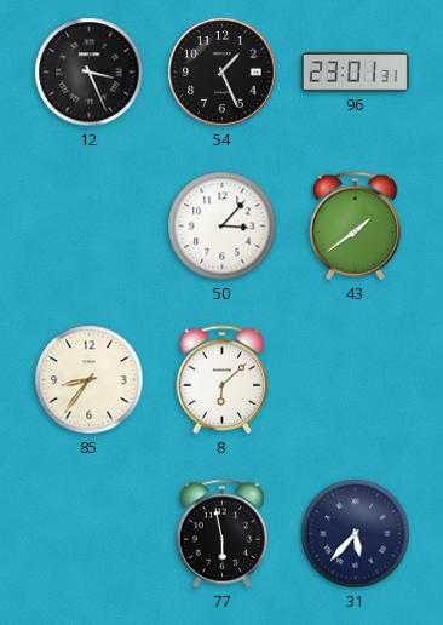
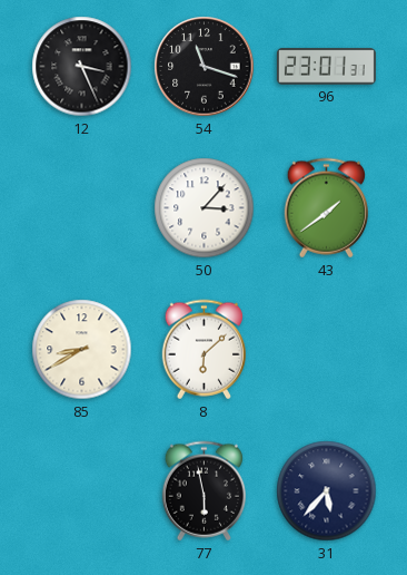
54: 1:26 -> 11:18
85: 8:36 -> 8:40
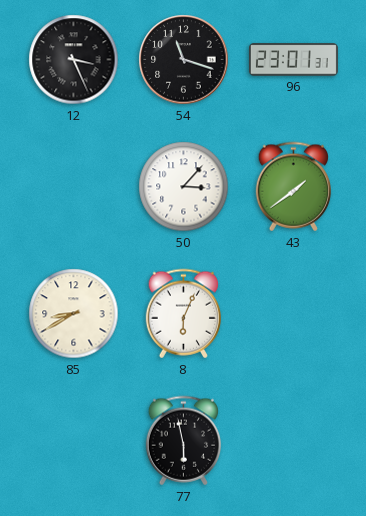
8: 6:08 -> 6:04
31: 5:37 -> none
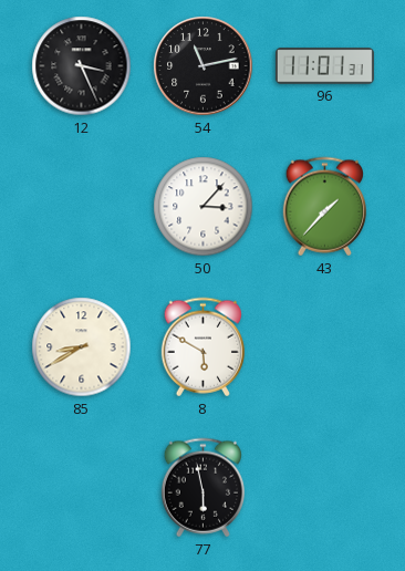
54: 11:18 -> 11:13
96: 23:01 -> 11:01
43: 1:39 -> 1:37
8: 6:04 -> 5:50
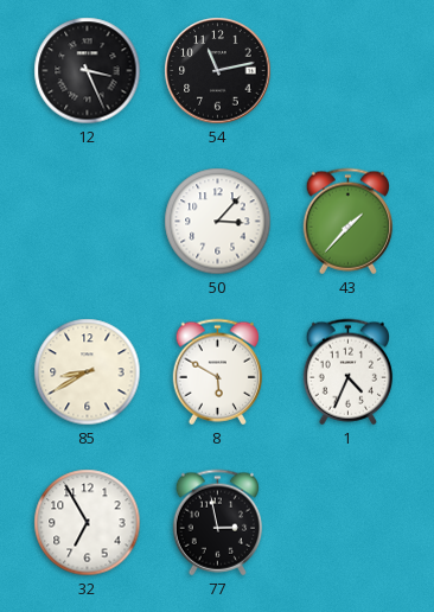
96: 11:01 -> none
1: none -> 4:34
32: none -> 6:55
77: 5:58 -> 2:58
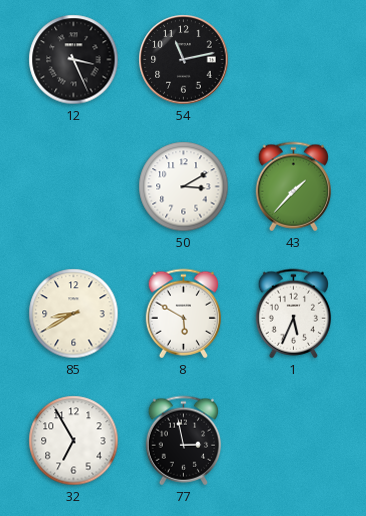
50: 3:07 -> 3:10
1: 4:34 -> 5:34
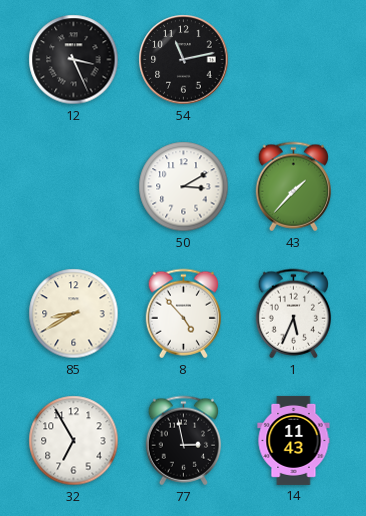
8: 5:50 -> 4:53
14: none -> 11:43
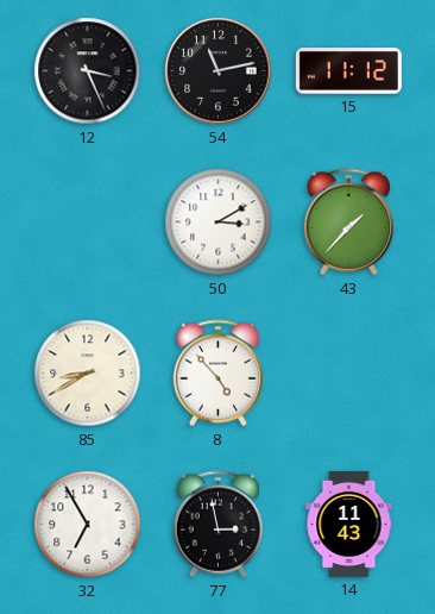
15: none -> 11:12
1: 5:34 -> none
